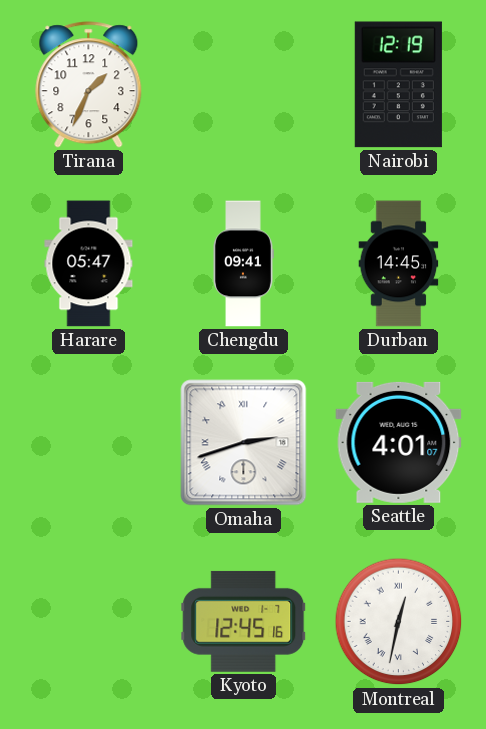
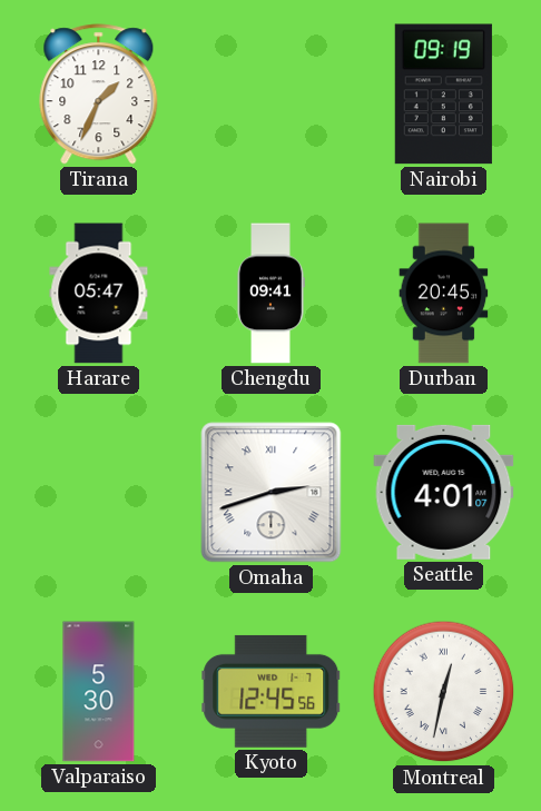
Nairobi: 12:19 -> 09:19
Durban: 14:45 -> 20:45
Valparaiso: none -> 5:30
Kyoto: 12:45:16 -> 12:45:56
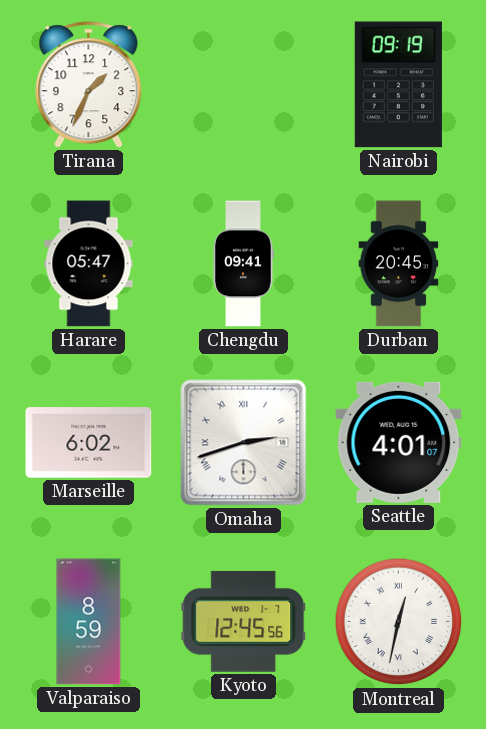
Marseille: none -> 6:02
Valparaiso: 5:30 -> 8:59
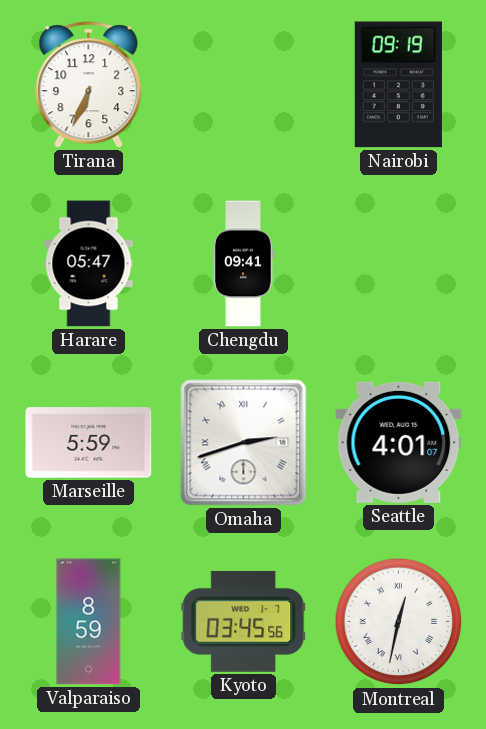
Tirana: 1:34 -> 6:34
Durban: 20:45 -> none
Marseille: 6:02 -> 5:59
Kyoto: 12:45 -> 03:45
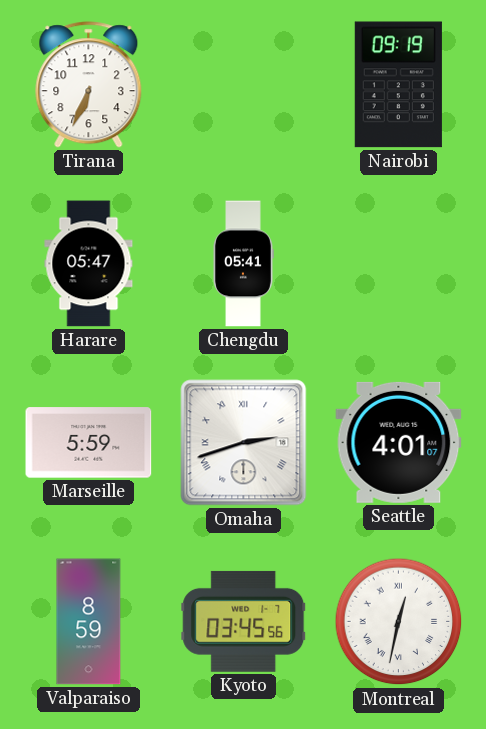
Chengdu: 09:41 -> 05:41
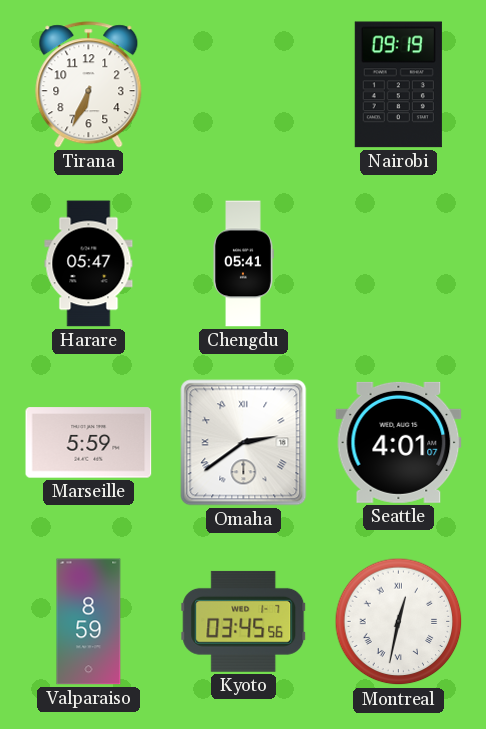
Omaha: 2:42 -> 2:39
